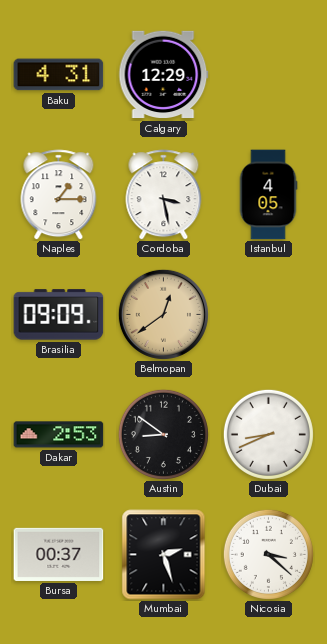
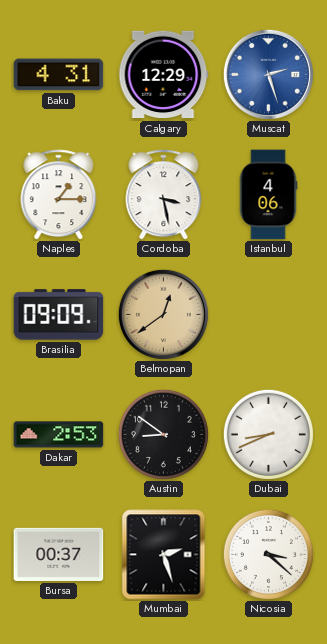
Muscat: none -> 2:27
Istanbul: 4:05 -> 4:06
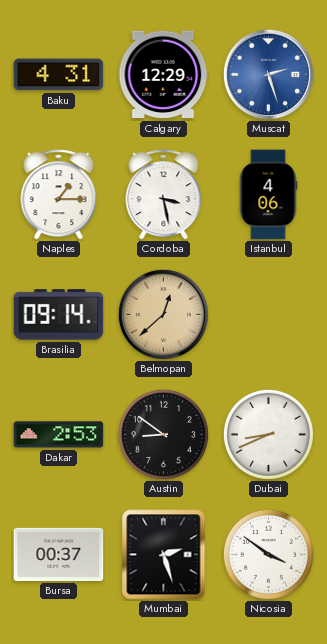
Brasilia: 09:09 -> 09:14
Belmopan: 12:39 -> 12:38
Nicosia: 3:22 -> 3:51
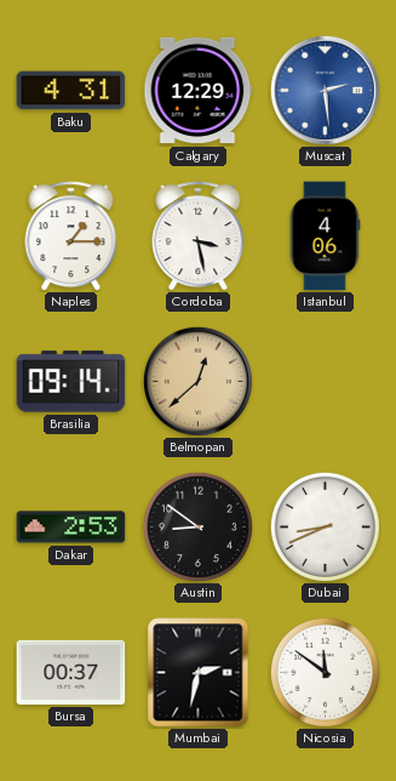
Muscat: 2:27 -> 2:29
Mumbai: 2:27 -> 2:32
Nicosia: 3:51 -> 11:51
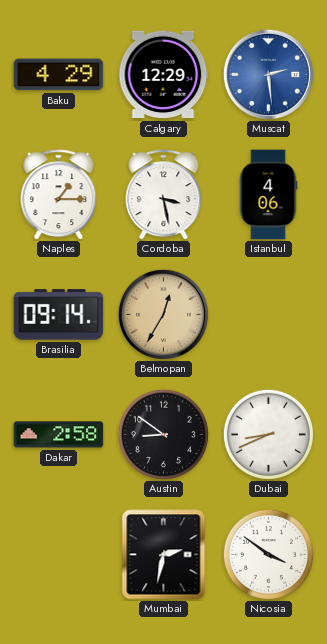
Baku: 4:31 -> 4:29
Belmopan: 12:38 -> 12:35
Dakar: 2:53 -> 2:58
Bursa: 00:37 -> none
Nicosia: 11:51 -> 3:51
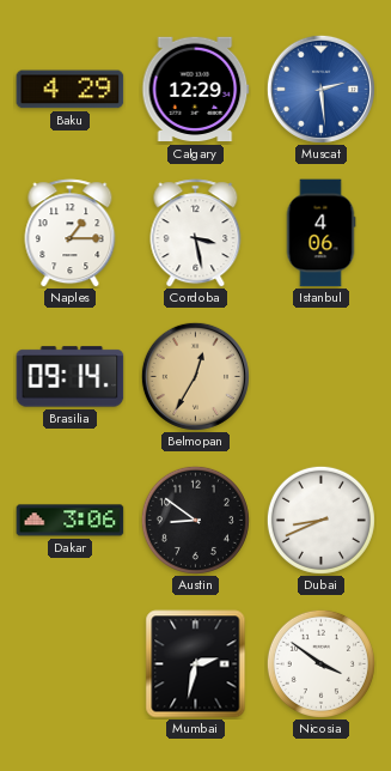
Dakar: 2:58 -> 3:06
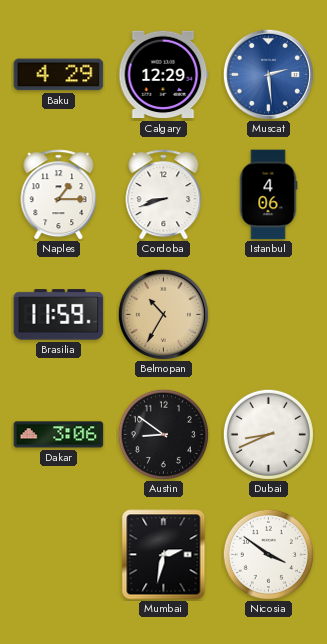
Cordoba: 3:28 -> 8:42
Brasilia: 09:14 -> 11:59
Belmopan: 12:35 -> 10:35
